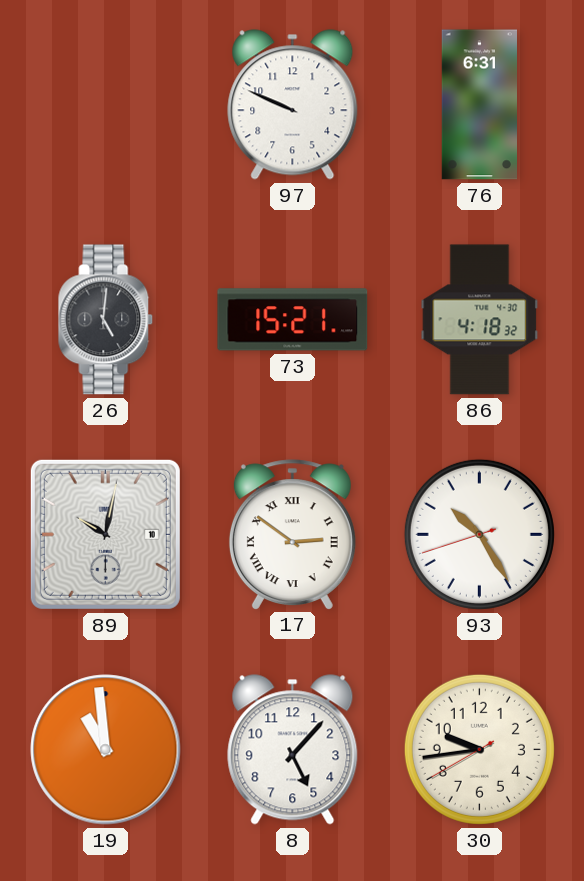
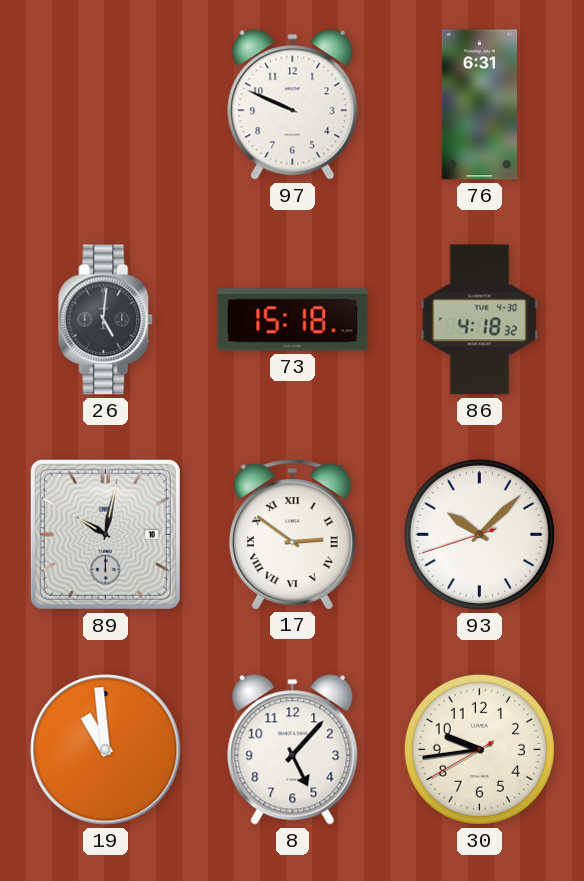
73: 15:21 -> 15:18
93: 10:24 -> 10:07
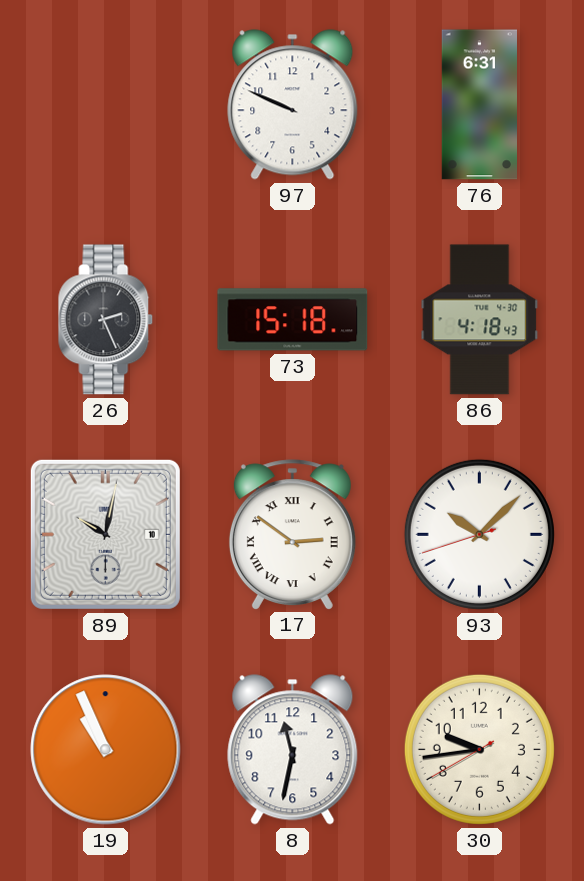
26: 5:01 -> 2:26
86: 4:18:32 -> 4:18:43
19: 10:59 -> 10:56
8: 5:07 -> 11:32
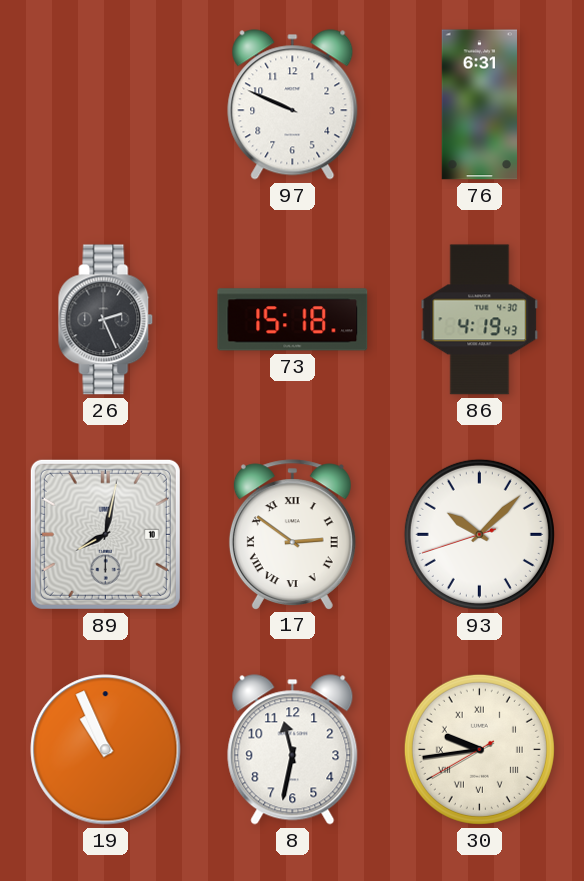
86: 4:18 -> 4:19
89: 10:02 -> 8:02
30 numerals: Arabic -> Roman
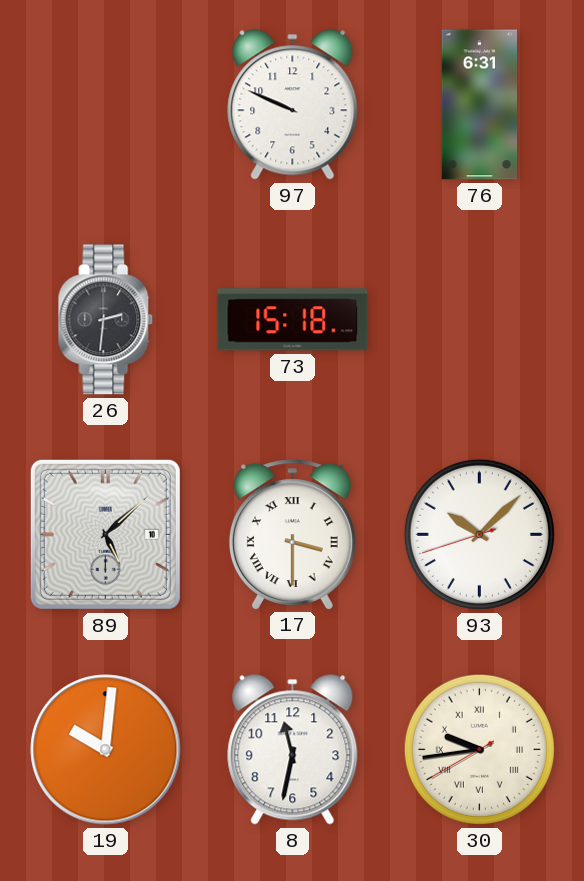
26: 2:26 -> 2:31
86: 4:19 -> none
89: 8:02 -> 5:08
17: 2:51 -> 3:30
19: 10:56 -> 10:01
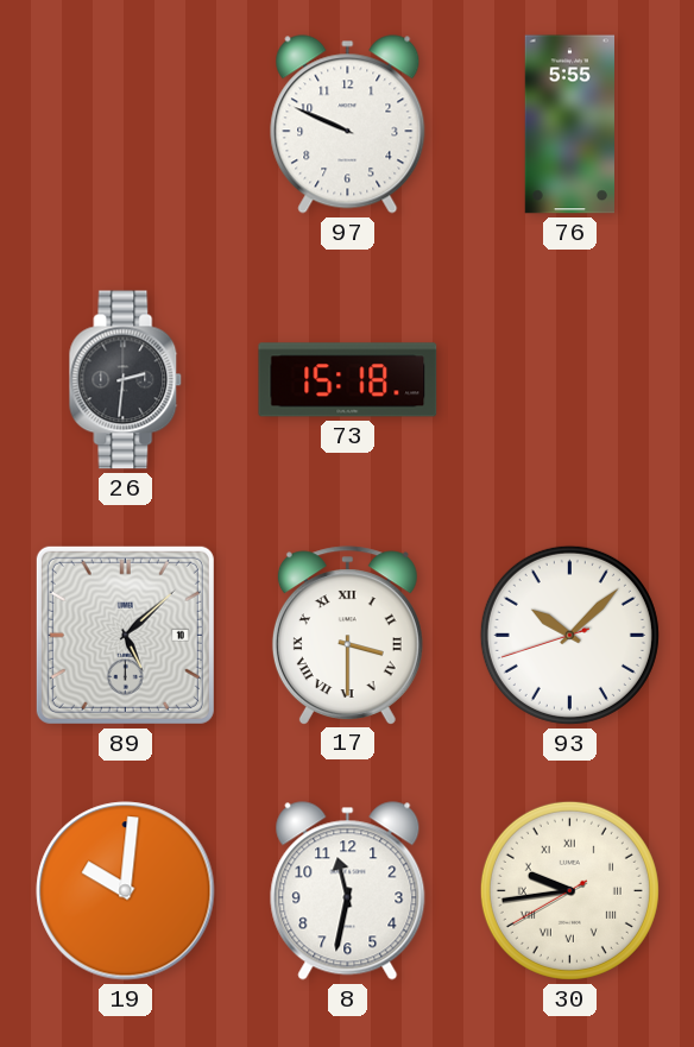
76: 6:31 -> 5:55
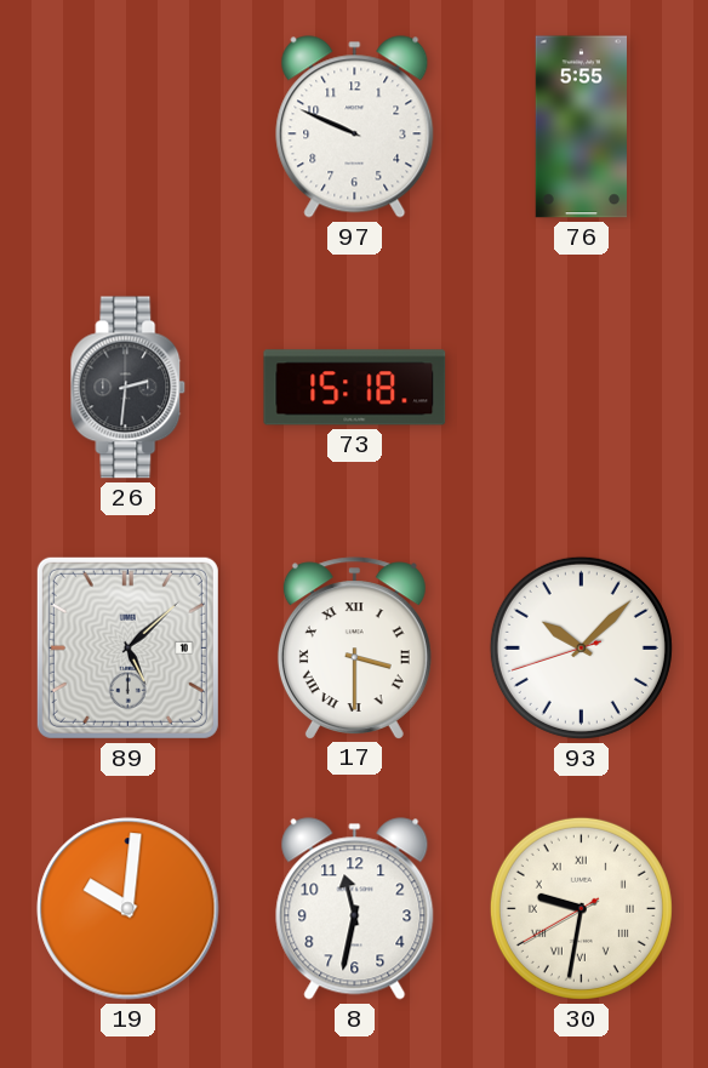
30: 9:43 -> 9:31
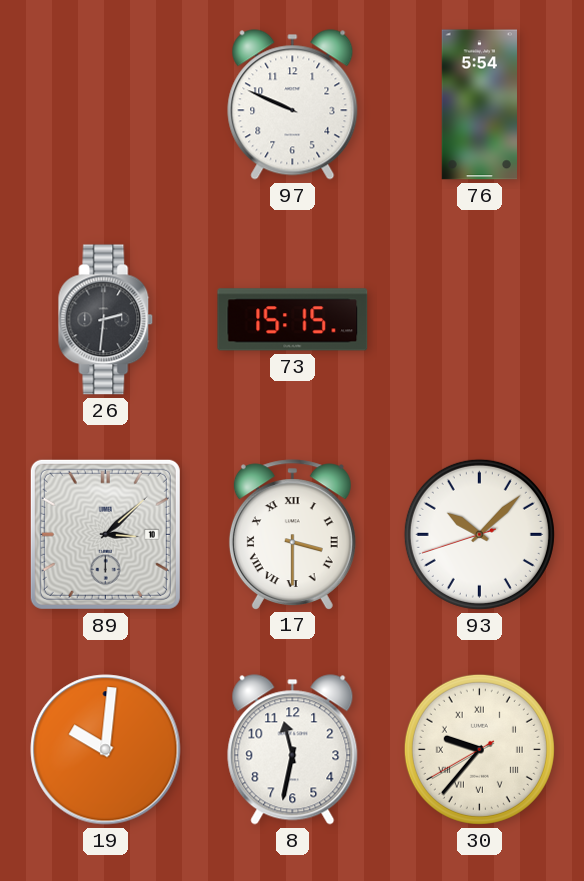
76: 5:55 -> 5:54
73: 15:18 -> 15:15
89: 5:08 -> 3:08
30: 9:31 -> 9:36
